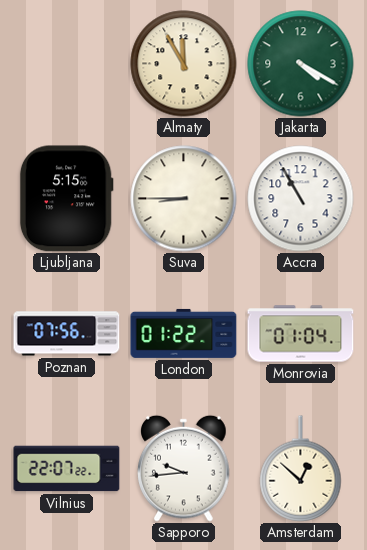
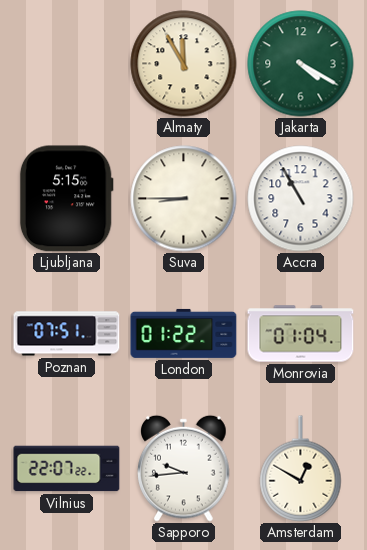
Poznan: 07:56 -> 07:51
Amsterdam: 12:52 -> 12:50
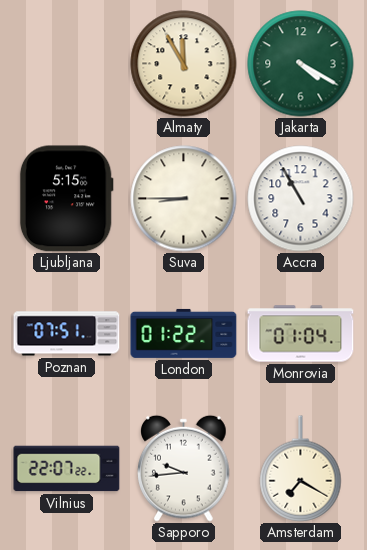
Amsterdam: 12:50 -> 7:20
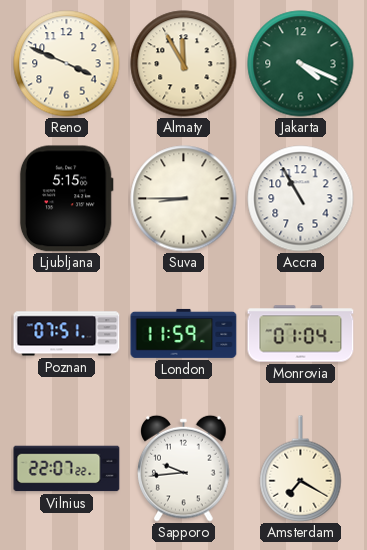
Reno: none -> 3:49
Jakarta: 4:20 -> 4:19
London: 01:22 -> 11:59
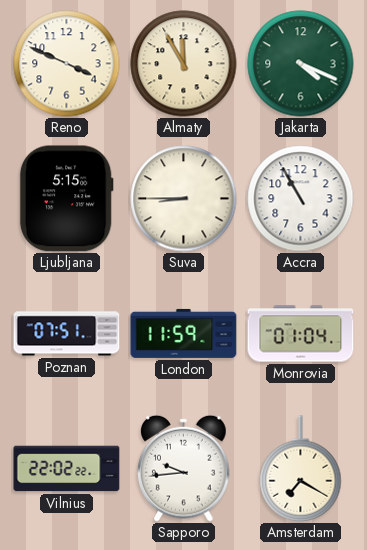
Vilnius: 22:07 -> 22:02
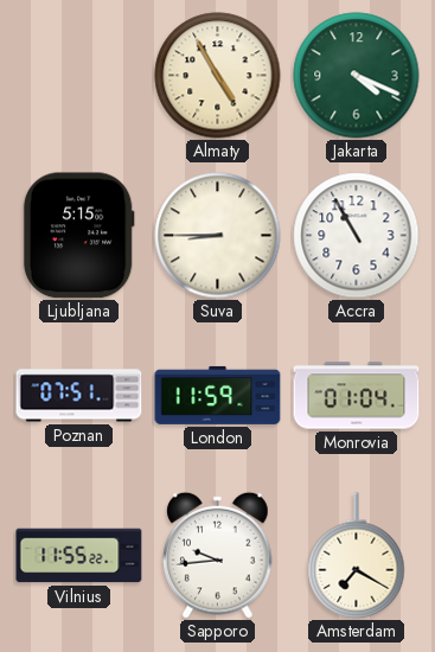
Reno: 3:49 -> none
Almaty: 11:55 -> 4:55
Vilnius: 22:02 -> 11:55
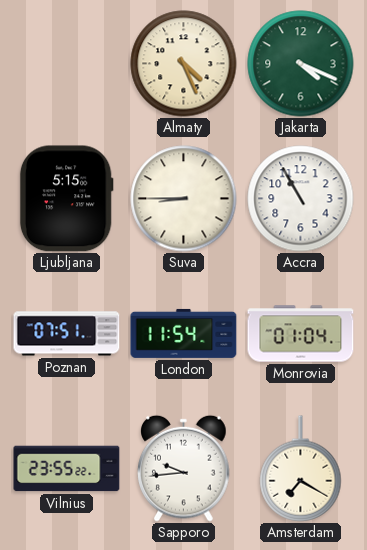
Almaty: 4:55 -> 4:26
London: 11:59 -> 11:54
Vilnius: 11:55 -> 23:55
